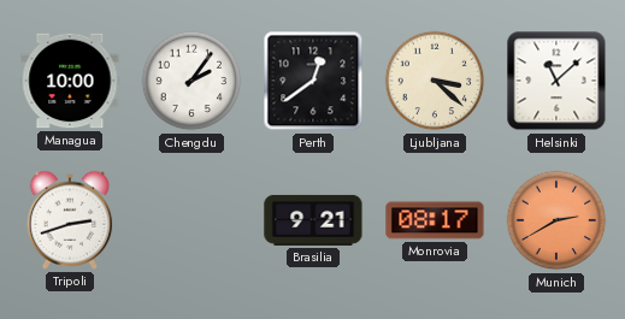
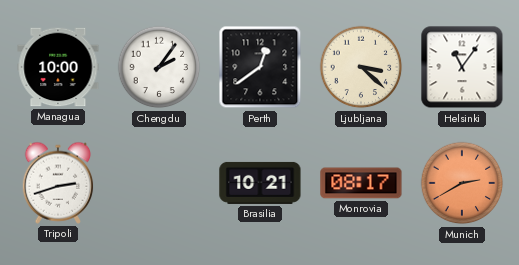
Helsinki: 11:08 -> 11:06
Brasilia: 9:21 -> 10:21
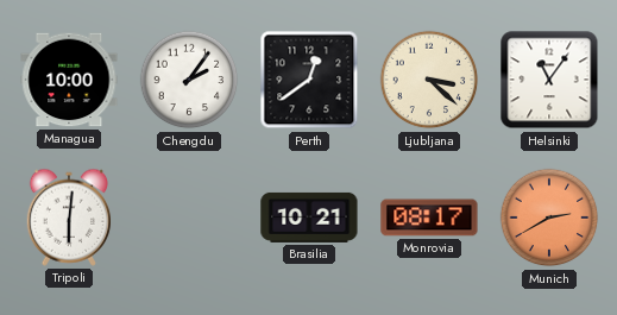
Tripoli: 2:42 -> 6:01
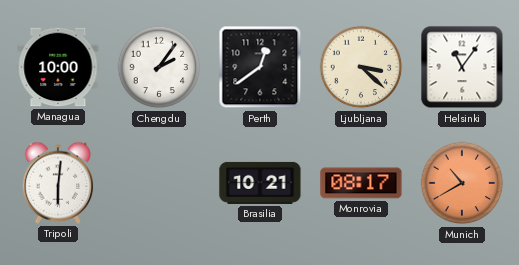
Munich: 2:40 -> 10:40
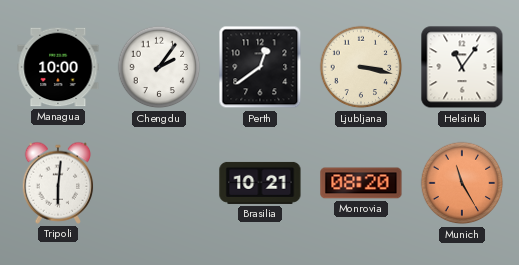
Ljubljana: 3:22 -> 3:17
Monrovia: 08:17 -> 08:20
Munich: 10:40 -> 11:25
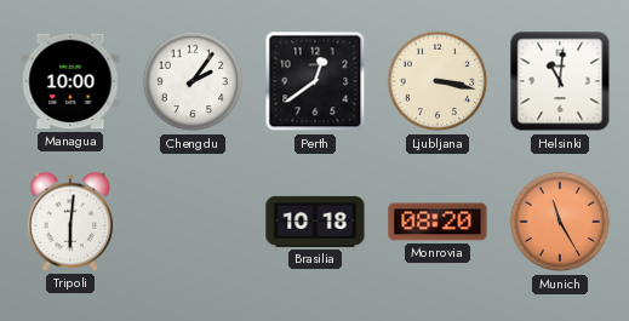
Helsinki: 11:06 -> 11:01
Brasilia: 10:21 -> 10:18
